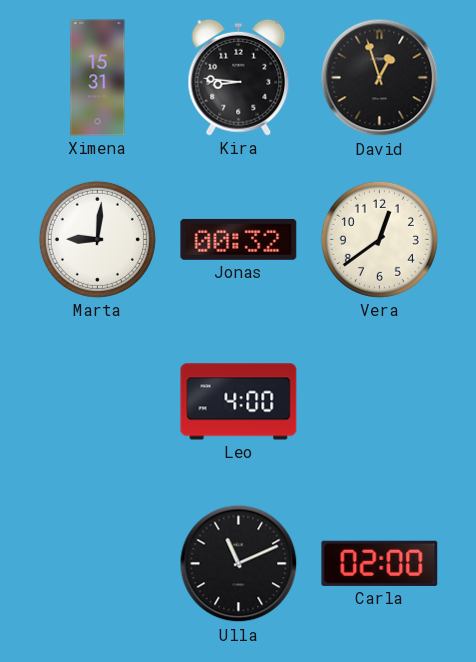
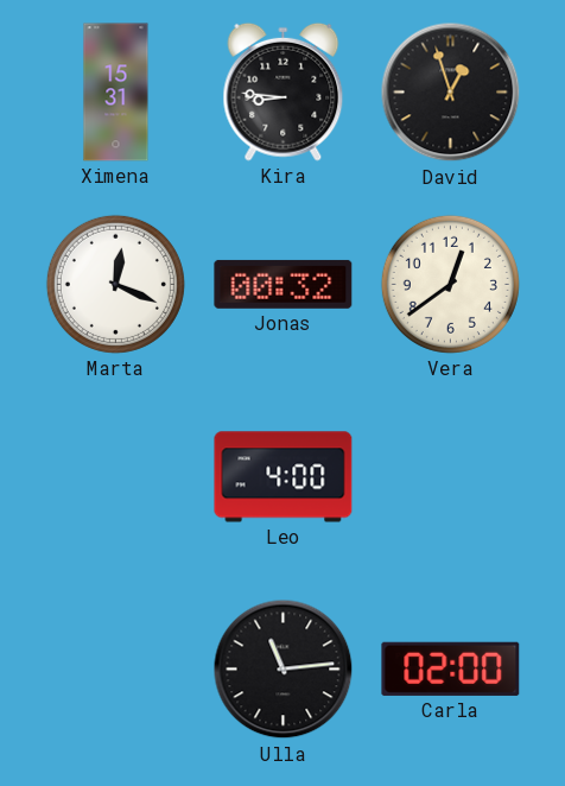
Marta: 9:01 -> 12:19
Ulla: 11:11 -> 11:14
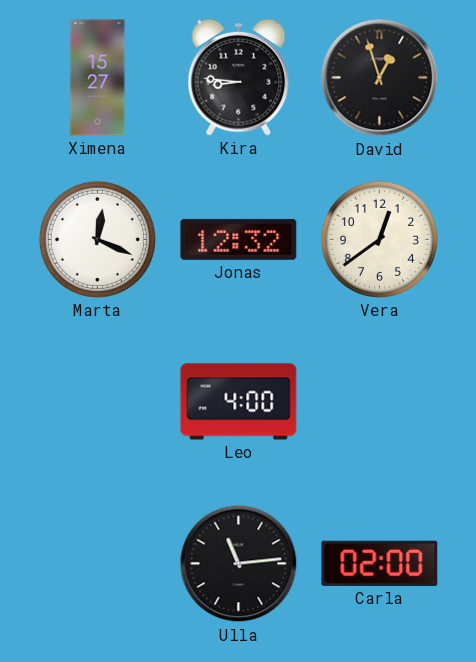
Ximena: 15:31 -> 15:27
Jonas: 00:32 -> 12:32
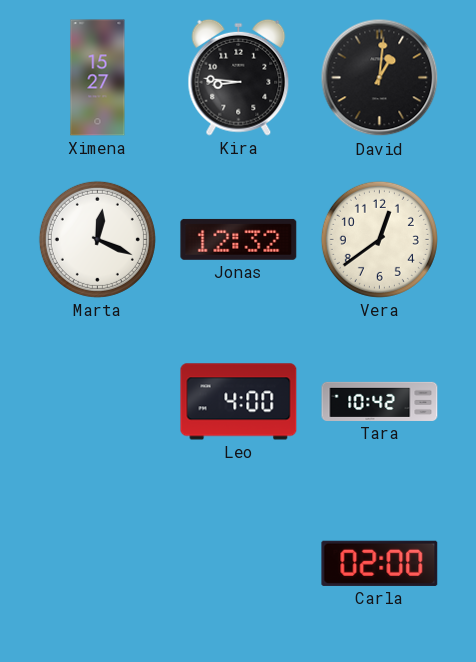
David: 12:57 -> 1:01
Tara: none -> 10:42
Ulla: 11:14 -> none
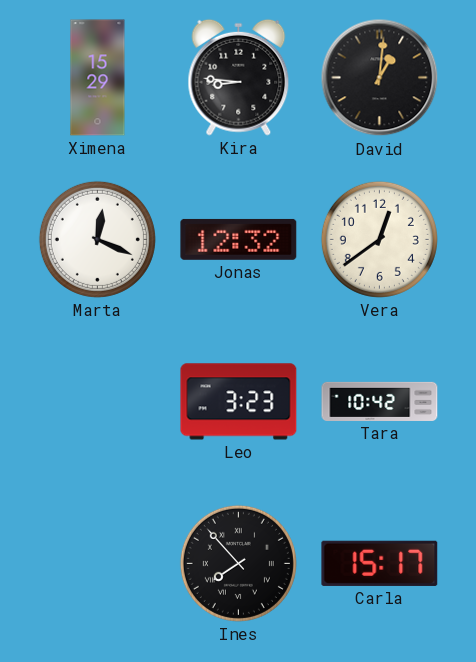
Ximena: 15:27 -> 15:29
Leo: 4:00 -> 3:23
Ines: none -> 7:53
Carla: 02:00 -> 15:17
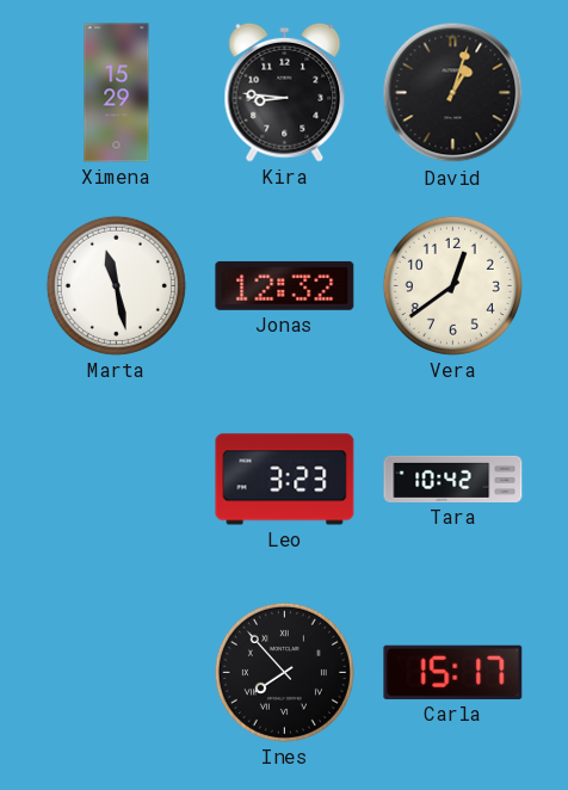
David: 1:01 -> 1:03
Marta: 12:19 -> 11:28
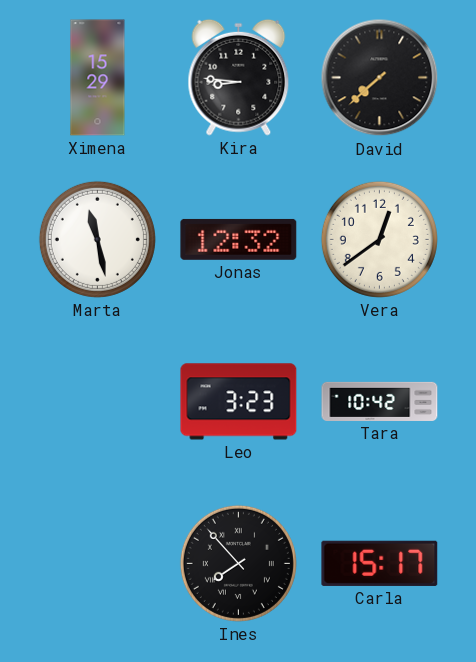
David: 1:03 -> 7:38
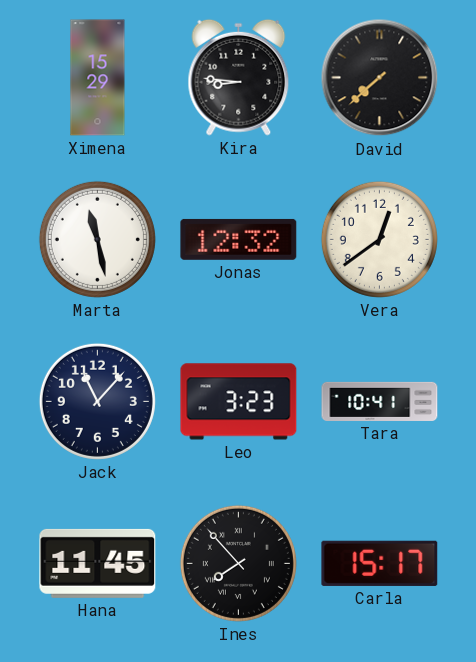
Jack: none -> 11:07
Tara: 10:42 -> 10:41
Hana: none -> 11:45
